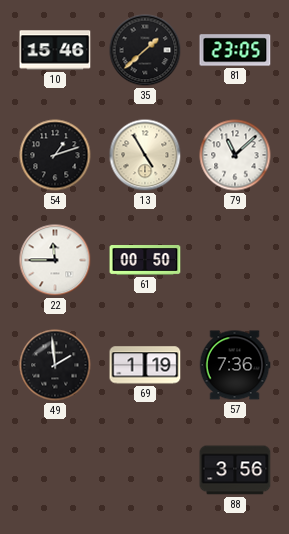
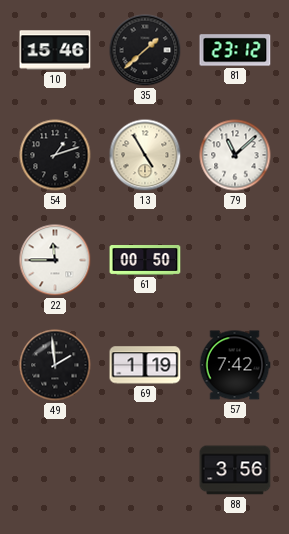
81: 23:05 -> 23:12
57: 7:36 -> 7:42
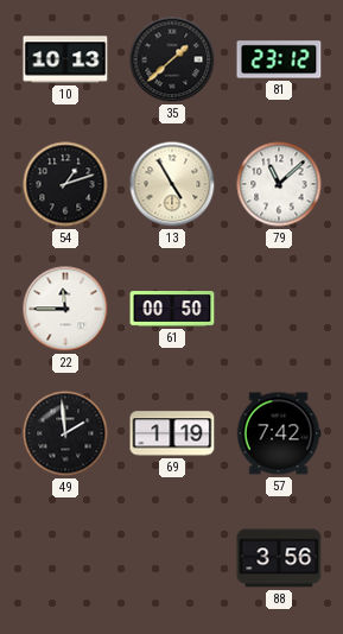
10: 15:46 -> 10:13
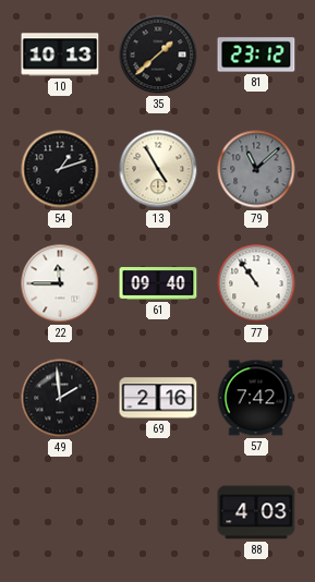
79 dial: white -> grey
61: 00:50 -> 09:40
77: none -> 10:54
69: 1:19 -> 2:16
88: 3:56 -> 4:03
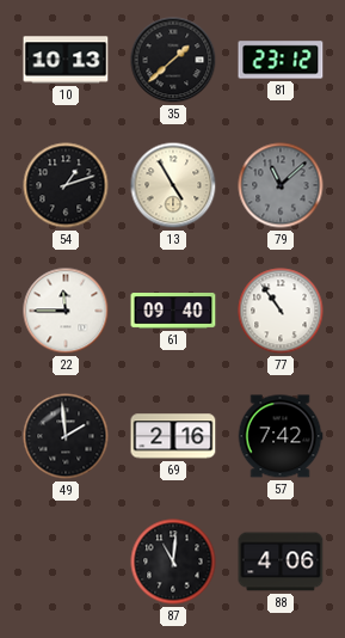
87: none -> 11:01
88: 4:03 -> 4:06
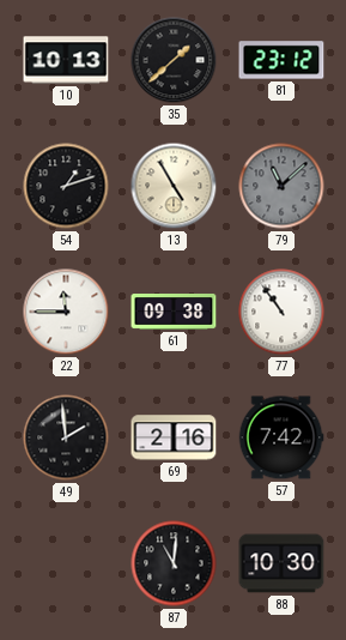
61: 09:40 -> 09:38
88: 4:06 -> 10:30
